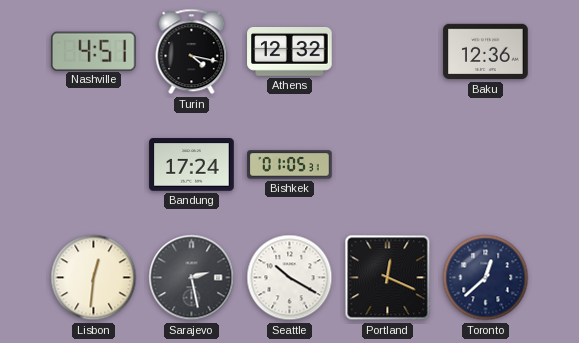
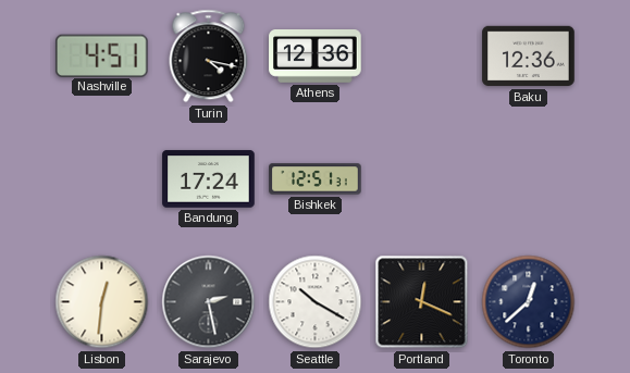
Athens: 12:32 -> 12:36
Bishkek: 01:05 -> 12:51
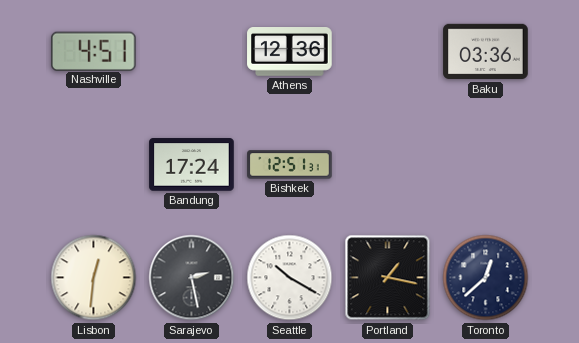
Turin: 4:17 -> none
Baku: 12:36 -> 03:36
Portland: 12:19 -> 1:17
